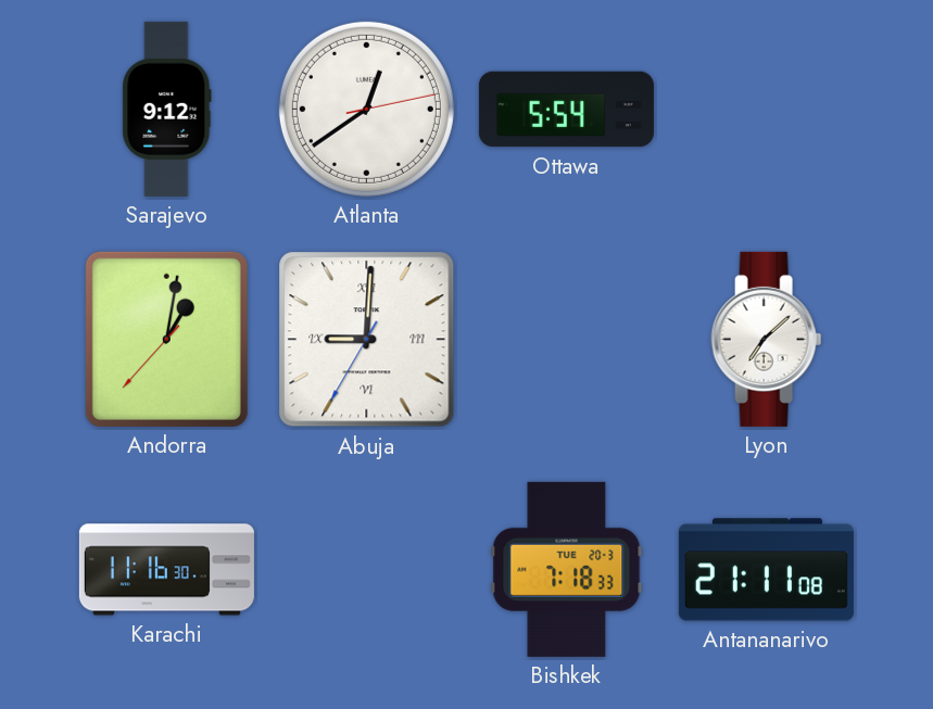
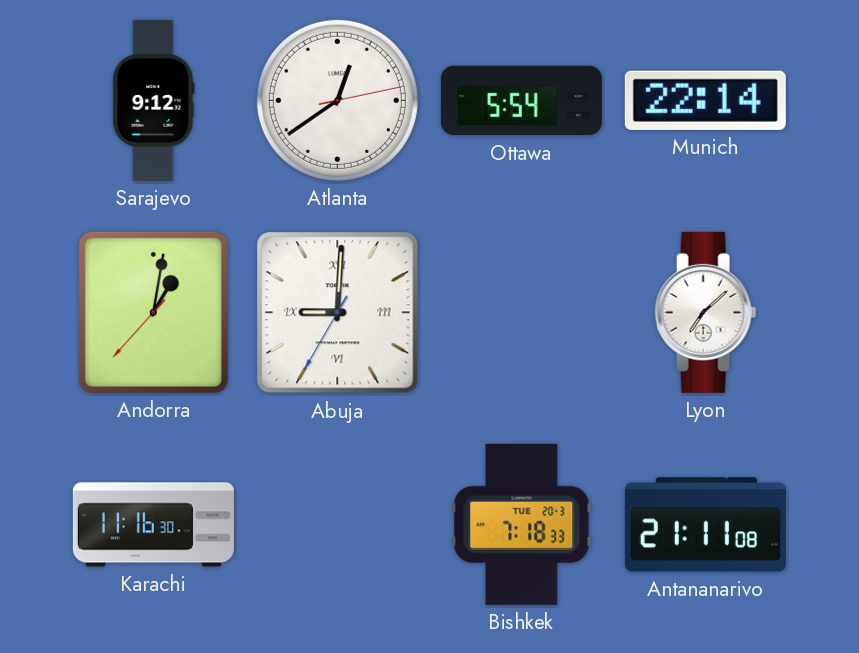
Munich: none -> 22:14
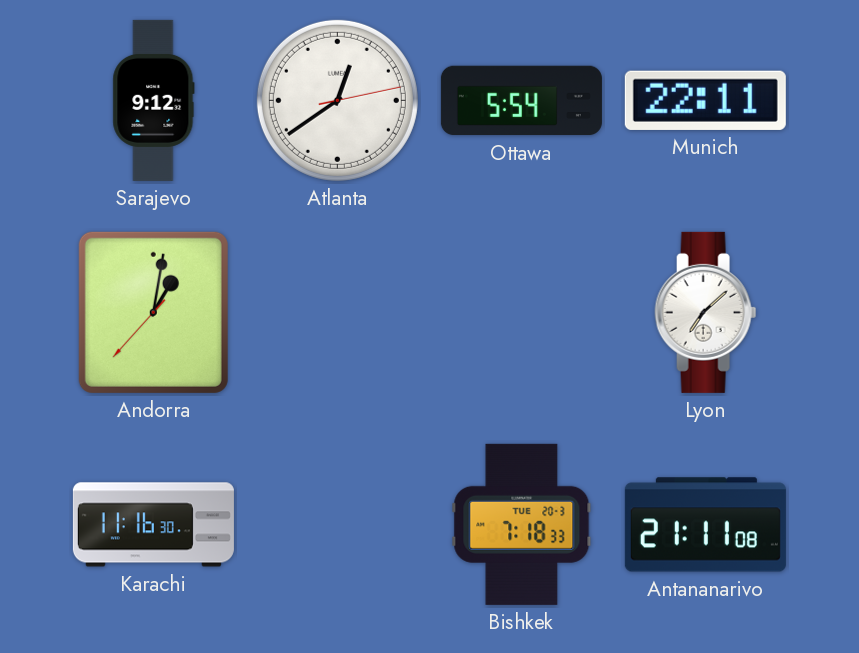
Munich: 22:14 -> 22:11
Abuja: 9:00 -> none
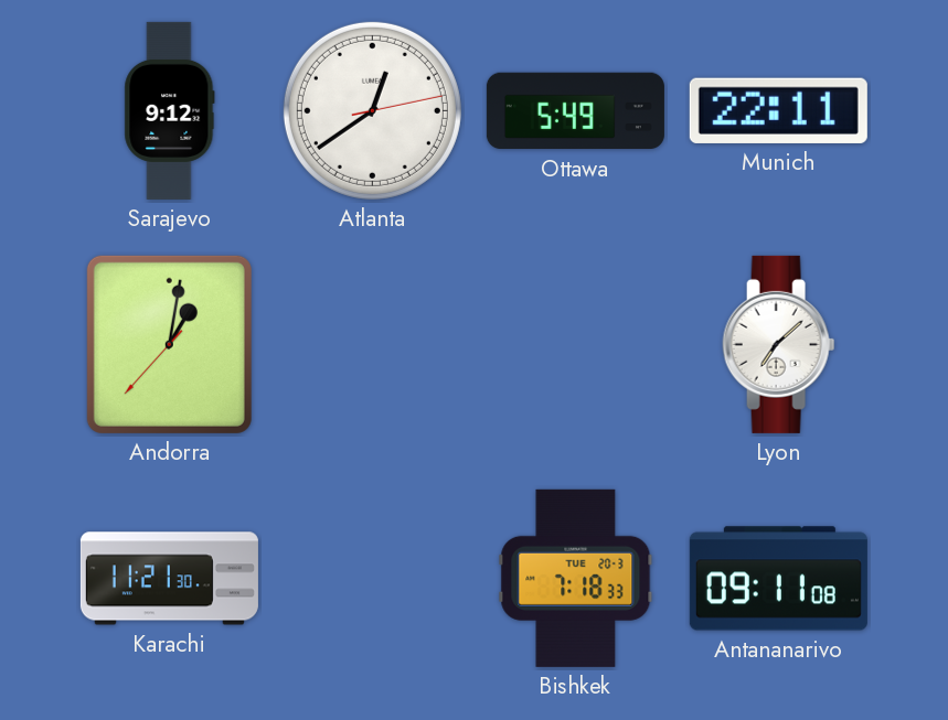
Ottawa: 5:54 -> 5:49
Karachi: 11:16 -> 11:21
Antananarivo: 21:11 -> 09:11
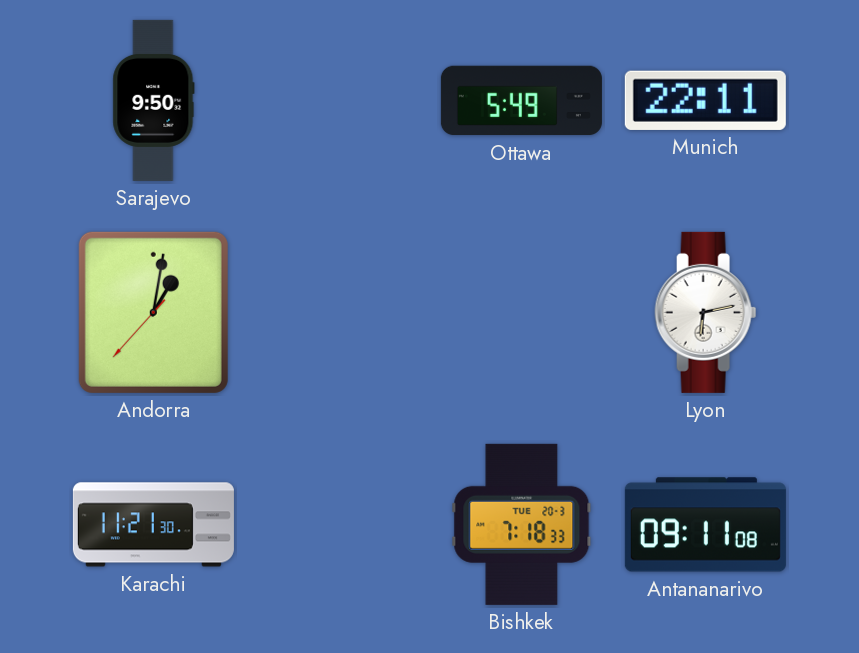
Sarajevo: 9:12 -> 9:50
Atlanta: 12:39 -> none
Lyon: 7:08 -> 6:13
